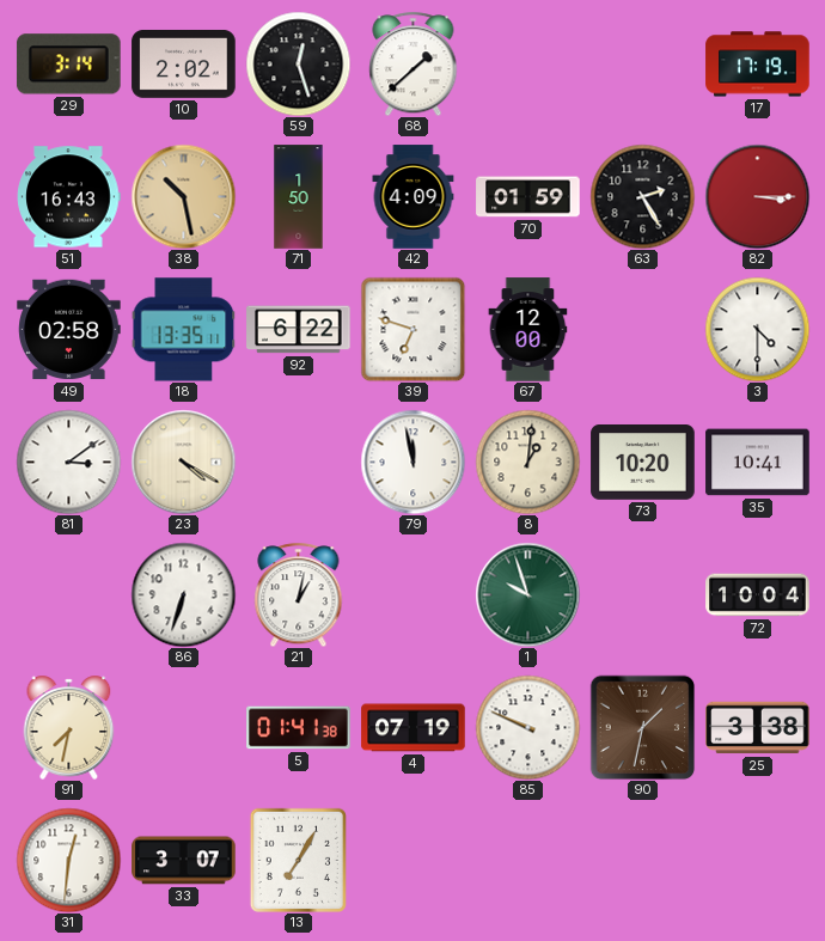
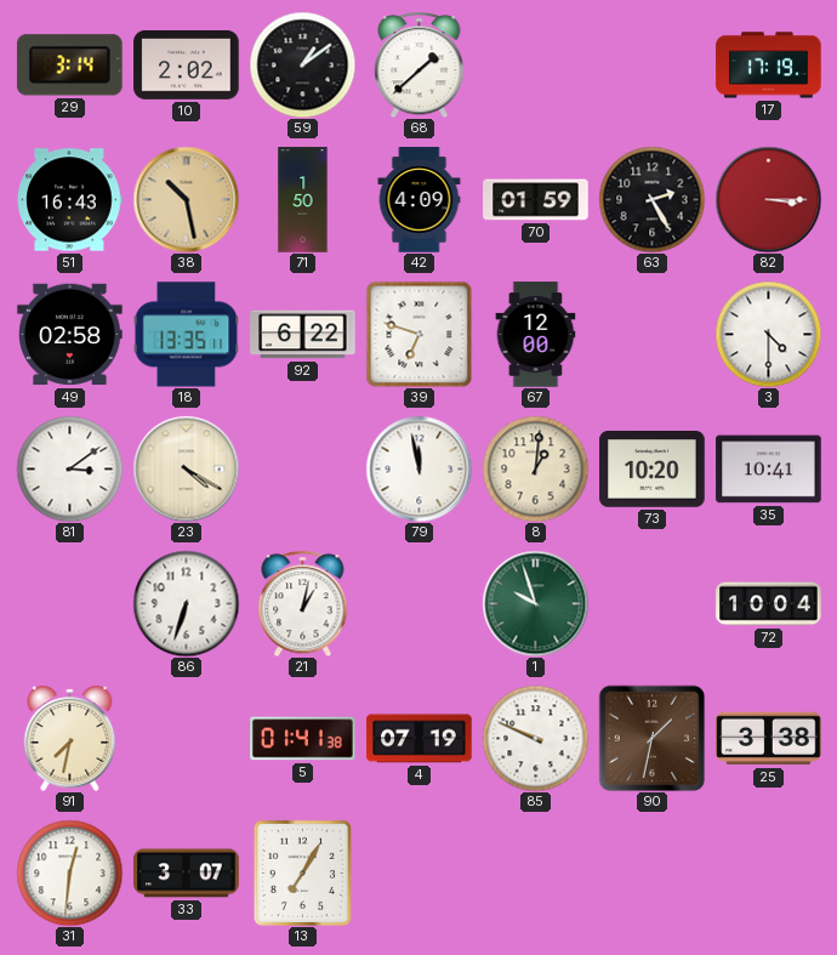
59: 12:27 -> 1:09
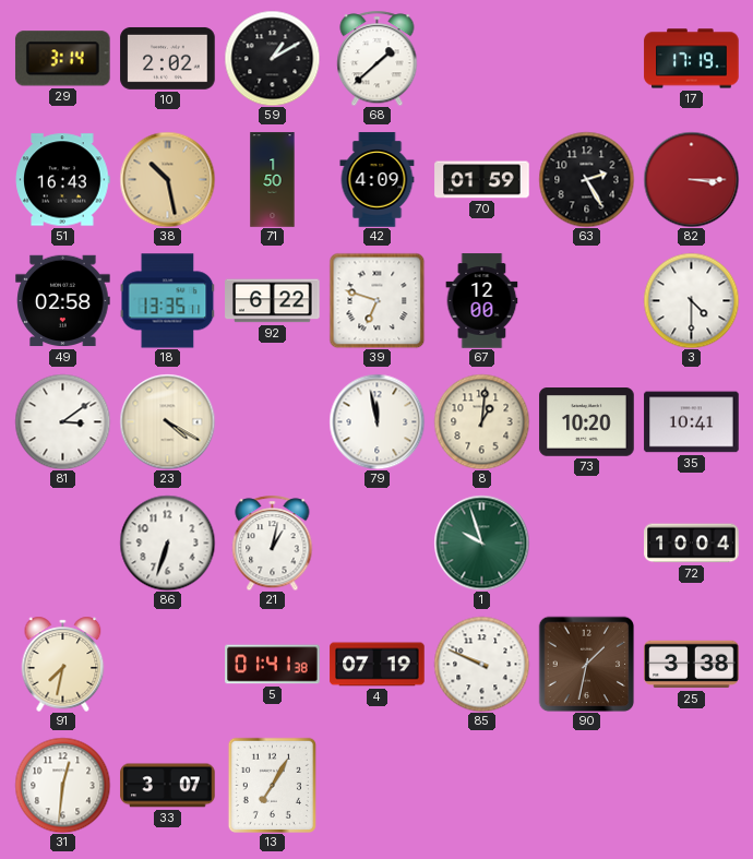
59: 1:09 -> 1:10
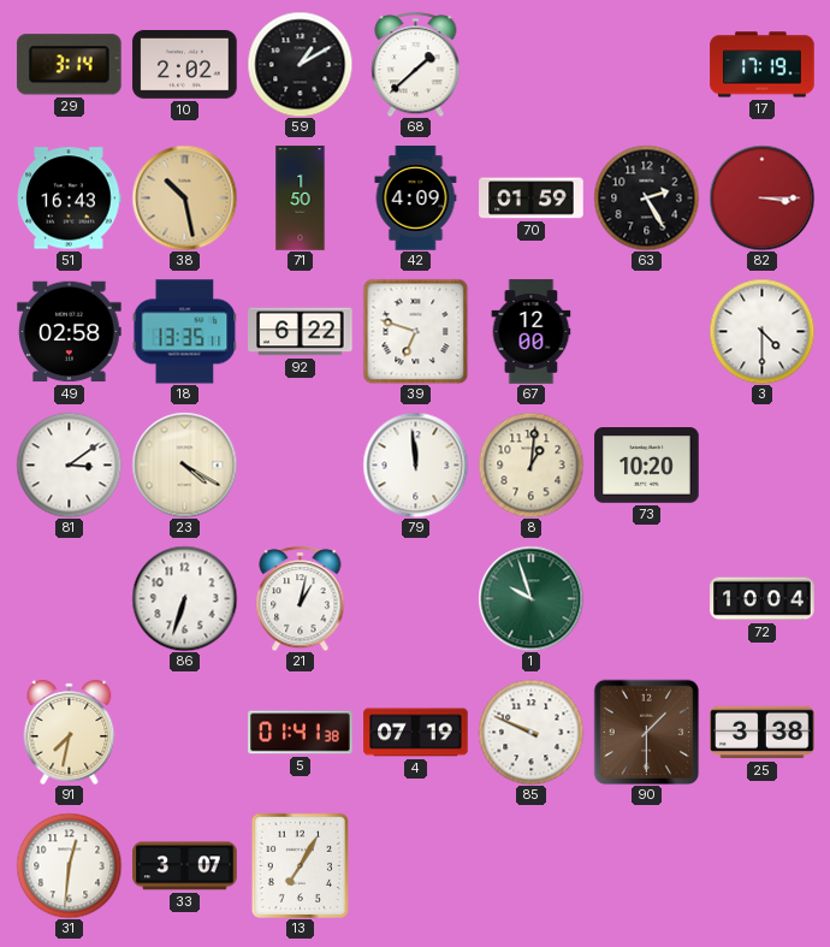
79: 11:58 -> 11:59
35: 10:41 -> none
90: 1:32 -> 1:30
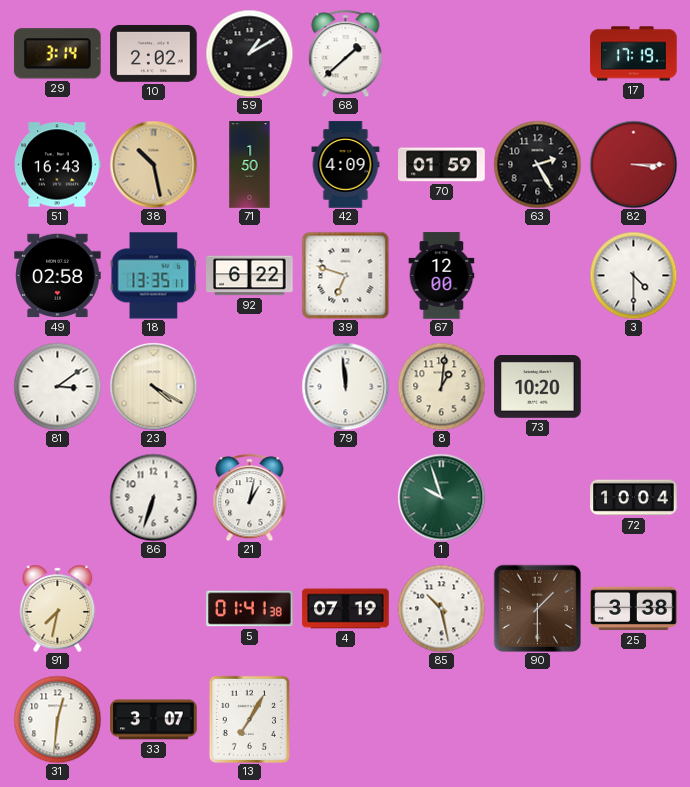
85: 9:49 -> 10:28
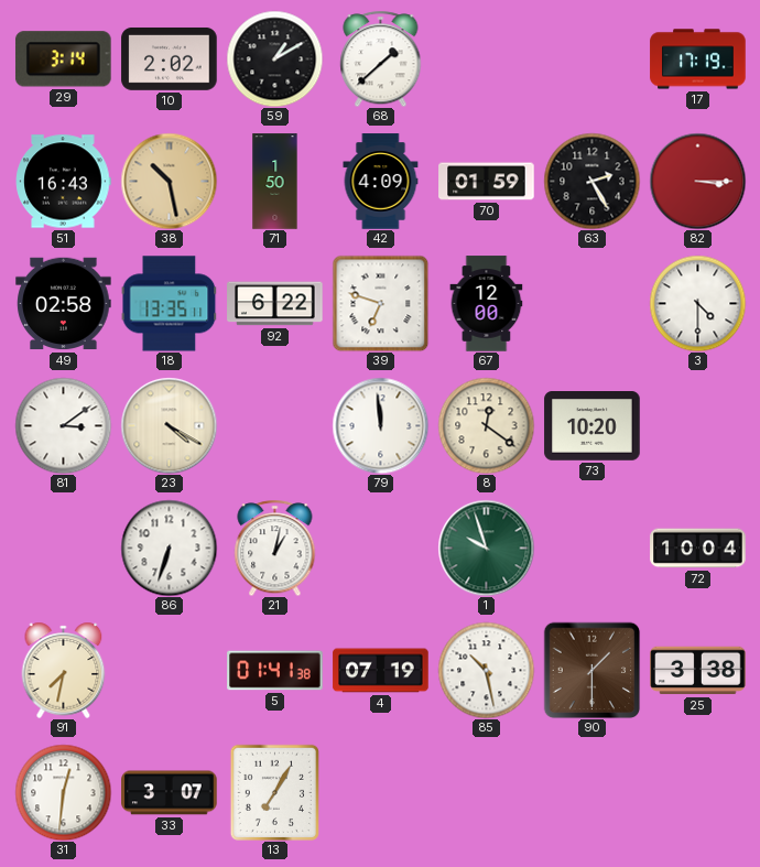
8: 1:01 -> 12:21
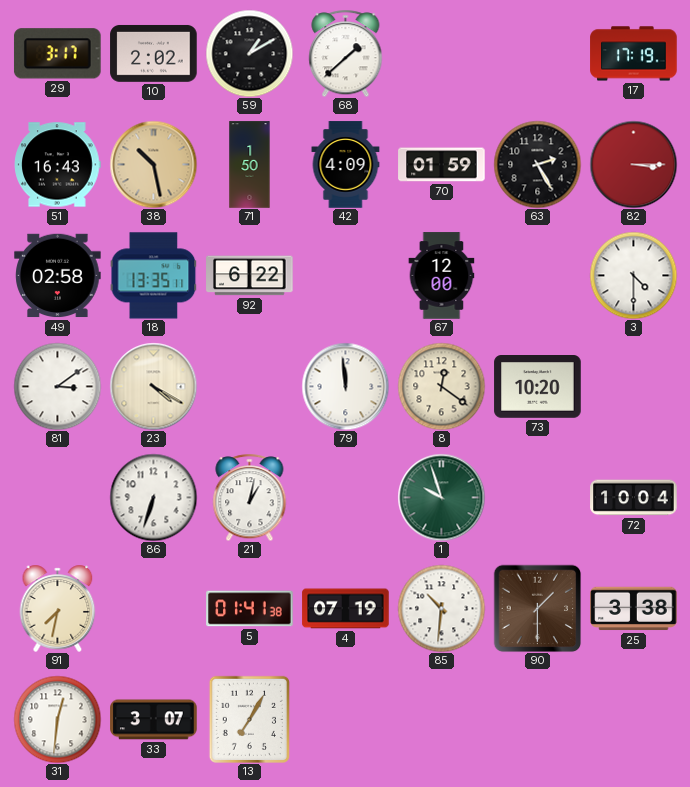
29: 3:14 -> 3:17
39: 6:48 -> none
85: 10:28 -> 10:31
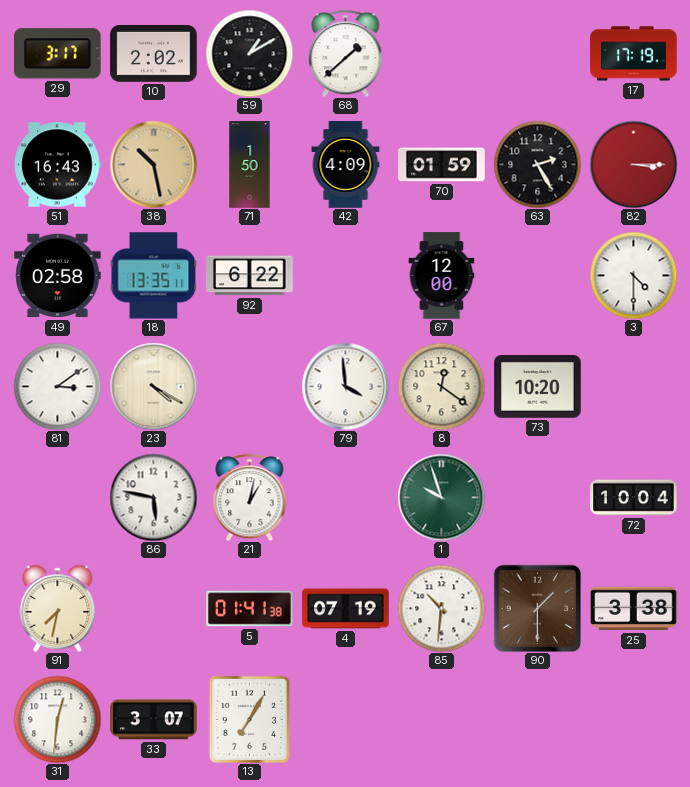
79: 11:59 -> 3:59
86: 6:33 -> 5:47
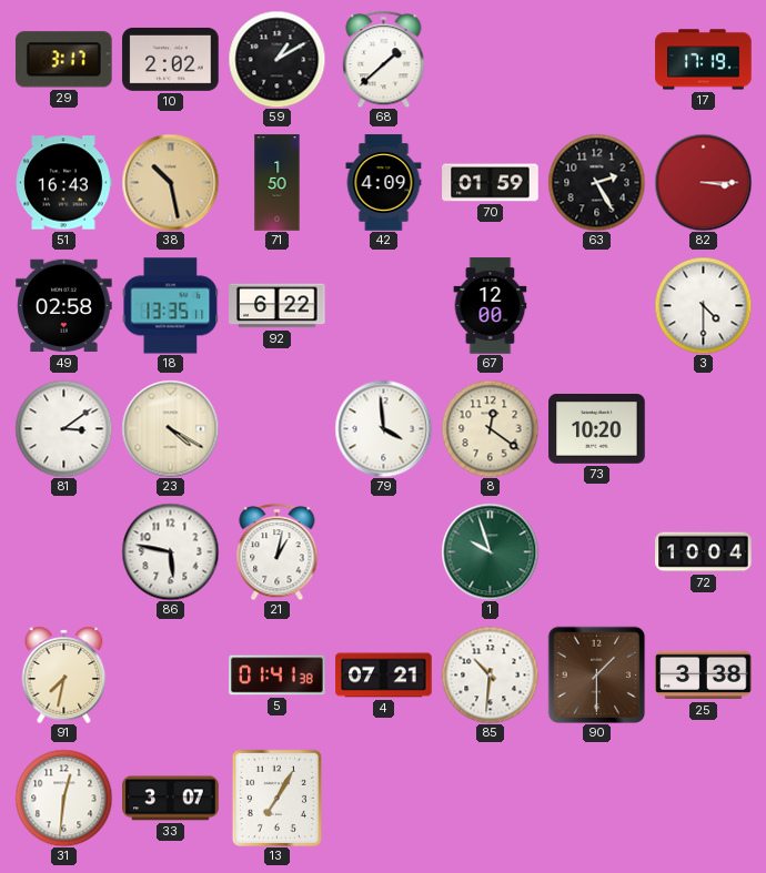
4: 07:19 -> 07:21
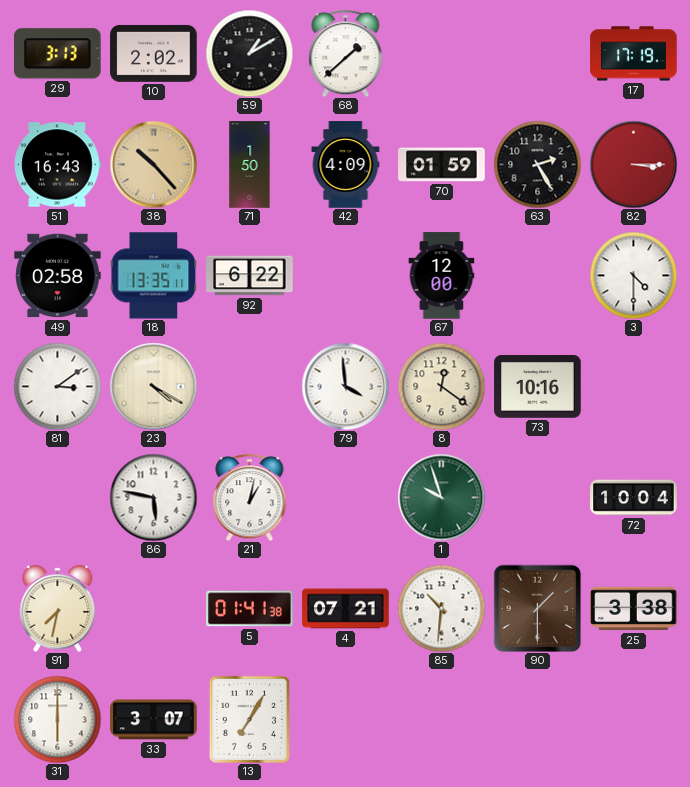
29: 3:17 -> 3:13
38: 10:28 -> 10:23
73: 10:20 -> 10:16
31: 12:31 -> 6:00
